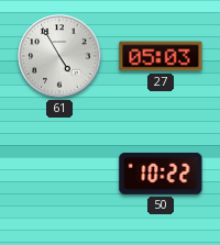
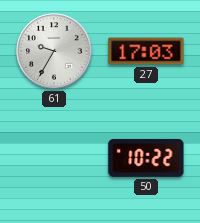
61: 4:55 -> 9:35
27: 05:03 -> 17:03
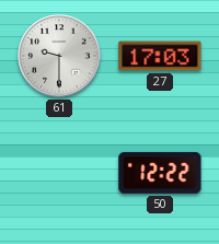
61: 9:35 -> 9:30
50: 10:22 -> 12:22
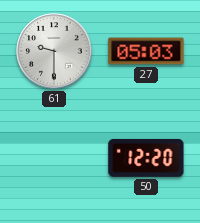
27: 17:03 -> 05:03
50: 12:22 -> 12:20
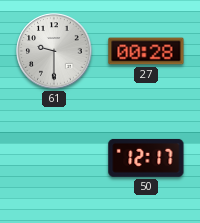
27: 05:03 -> 00:28
50: 12:20 -> 12:17
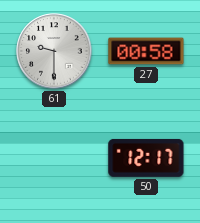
27: 00:28 -> 00:58
